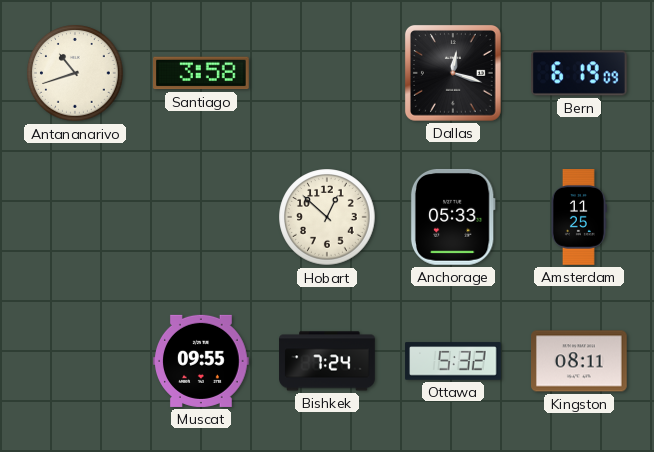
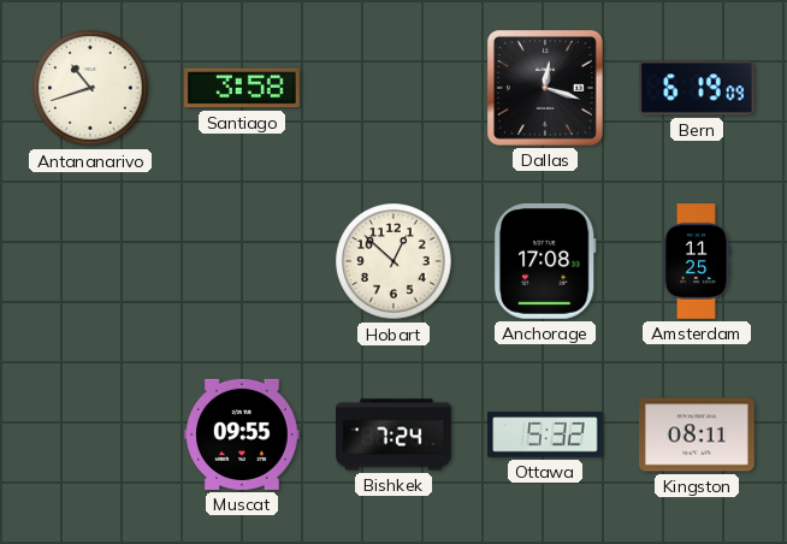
Anchorage: 05:33 -> 17:08
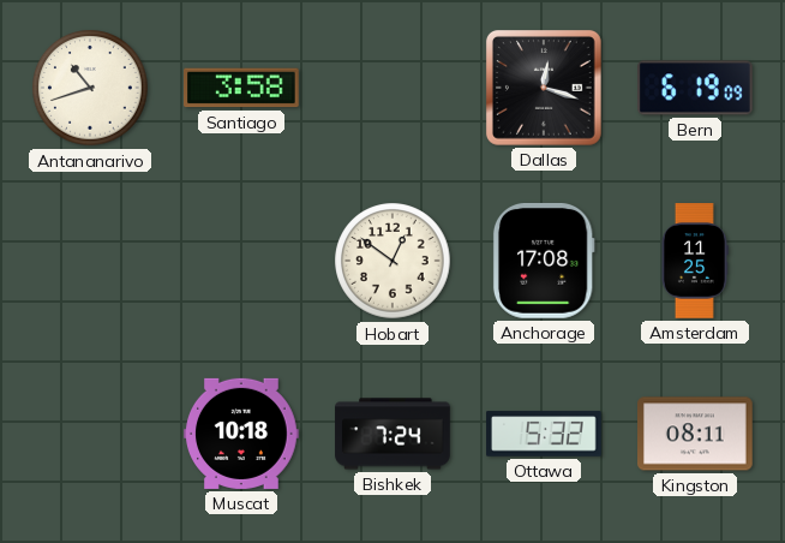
Hobart: 12:52 -> 12:51
Muscat: 09:55 -> 10:18
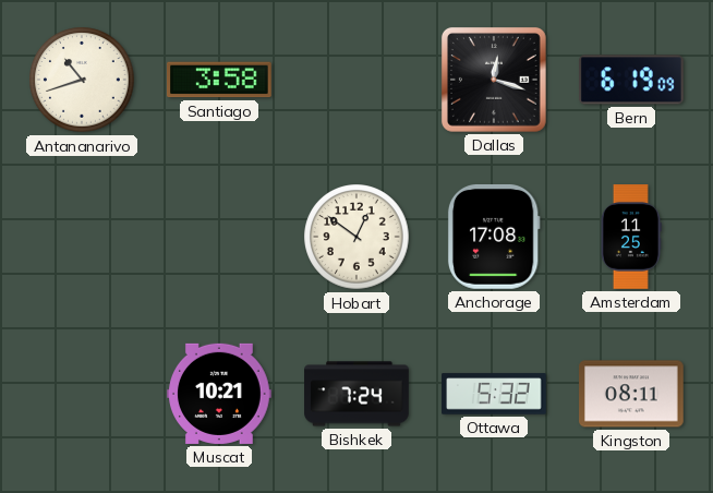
Muscat: 10:18 -> 10:21
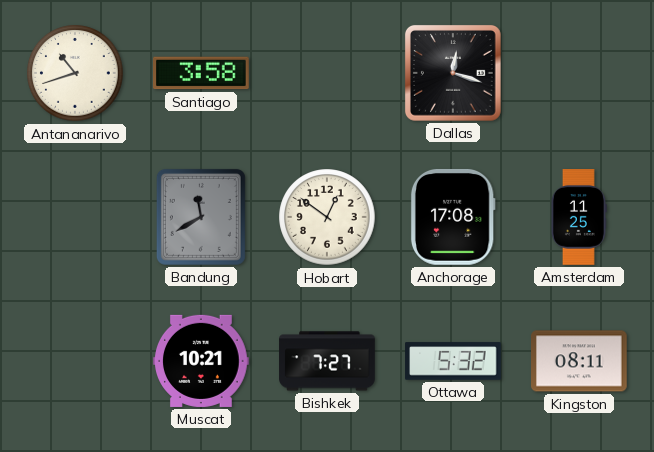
Bern: 6:19 -> none
Bandung: none -> 11:40
Bishkek: 7:24 -> 7:27
